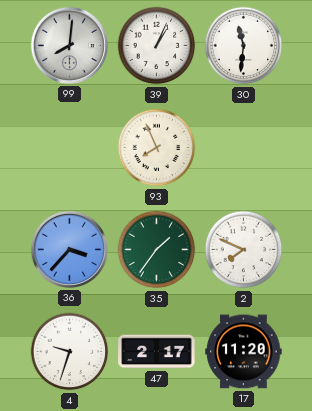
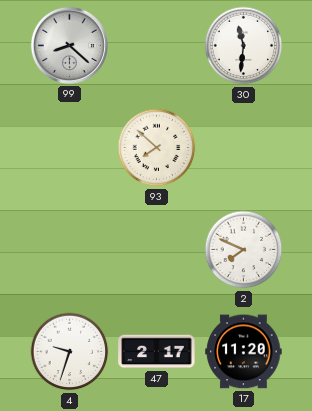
99: 8:01 -> 8:22
39: 1:04 -> none
93: 7:56 -> 7:52
36: 3:37 -> none
35: 1:36 -> none
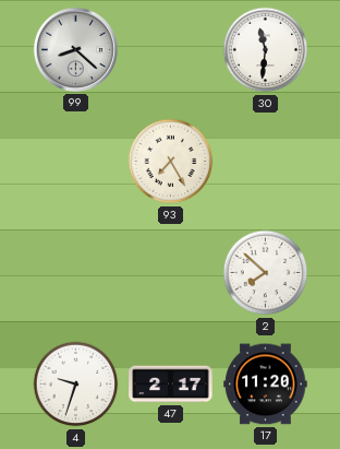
93: 7:52 -> 7:25
2: 7:49 -> 7:52
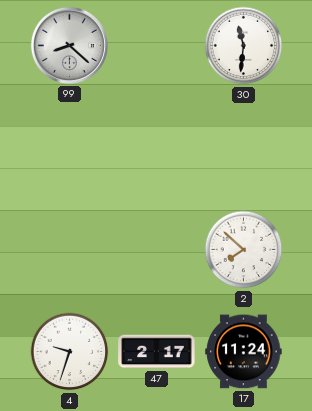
93: 7:25 -> none
17: 11:20 -> 11:24
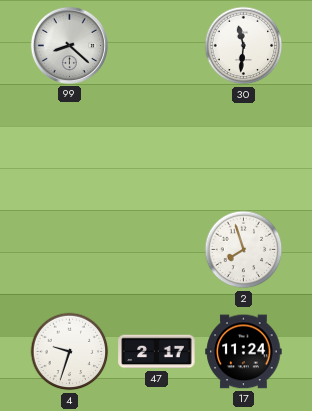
2: 7:52 -> 7:57
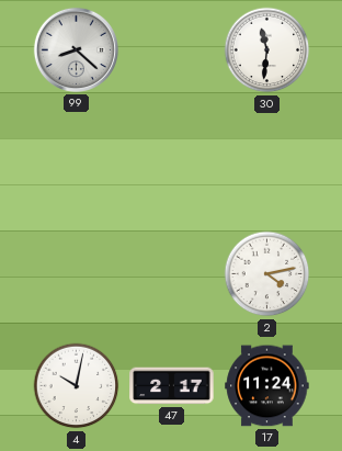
2: 7:57 -> 4:13
4: 9:33 -> 10:02
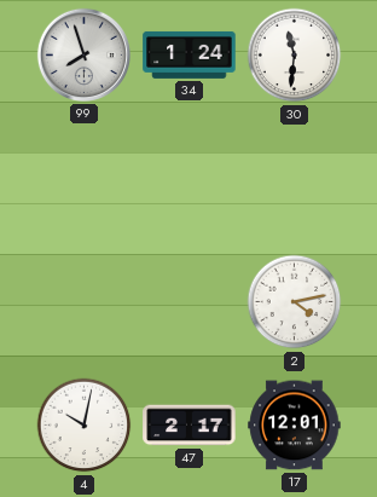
99: 8:22 -> 7:57
34: none -> 1:24
17: 11:24 -> 12:01
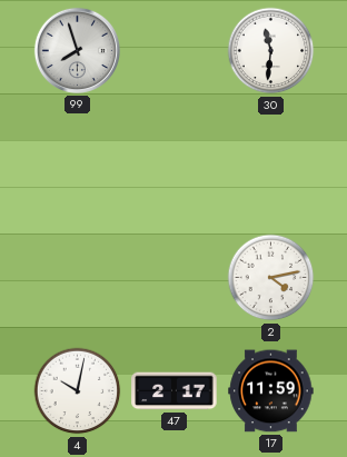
34: 1:24 -> none
17: 12:01 -> 11:59
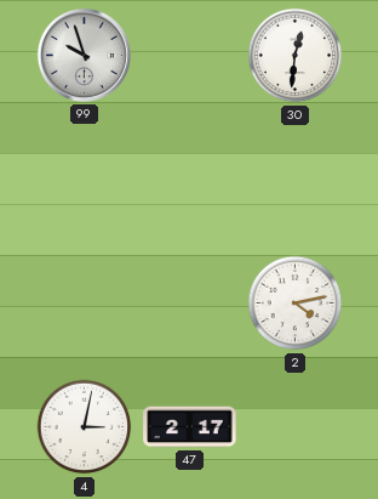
99: 7:57 -> 9:57
30: 11:31 -> 12:31
4: 10:02 -> 3:02
17: 11:59 -> none
